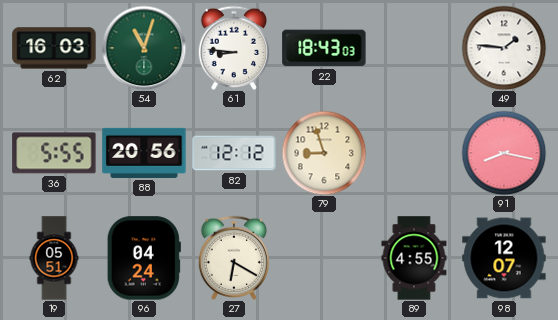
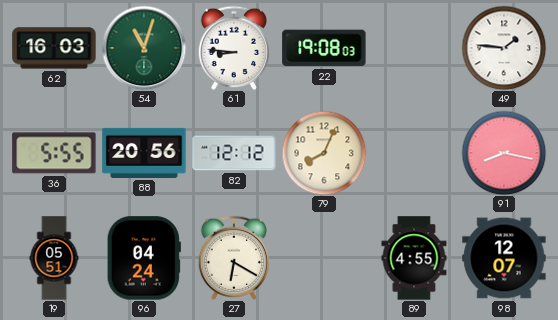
22: 18:43 -> 19:08
79: 8:57 -> 8:04
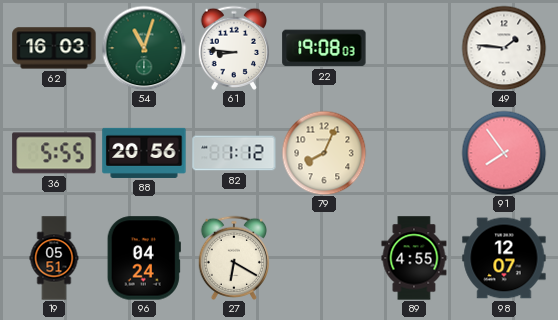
82: 12:12 -> 1:12
91: 8:17 -> 7:54
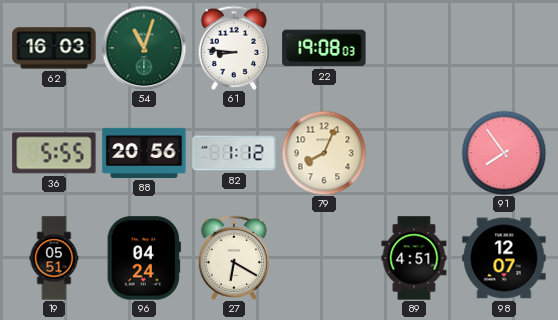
49: 1:46 -> none
89: 4:55 -> 4:51
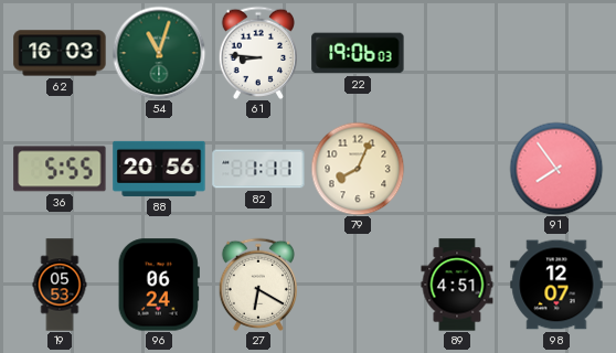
22: 19:08 -> 19:06
82: 1:12 -> 1:11
19: 05:51 -> 05:53
96: 04:24 -> 06:24
